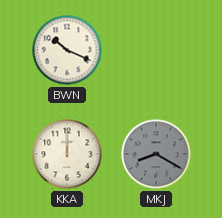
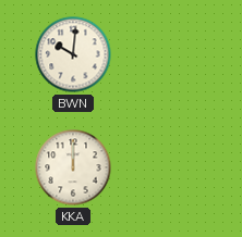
BWN: 10:19 -> 10:01
MKJ: 8:20 -> none
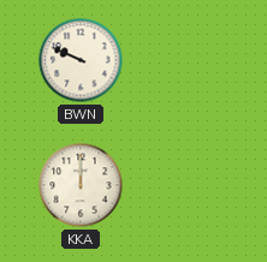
BWN: 10:01 -> 9:49
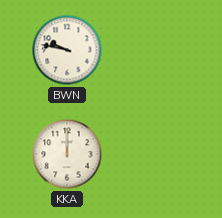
BWN: 9:49 -> 9:47
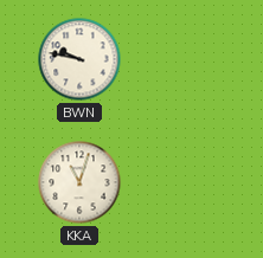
KKA: 12:00 -> 11:03
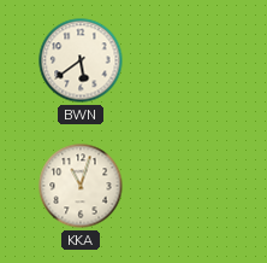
BWN: 9:47 -> 5:39
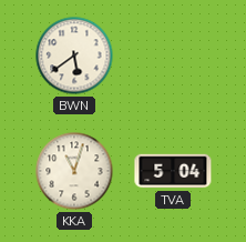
TVA: none -> 5:04
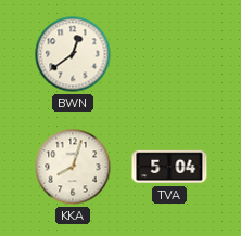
BWN: 5:39 -> 12:39
KKA: 11:03 -> 8:03
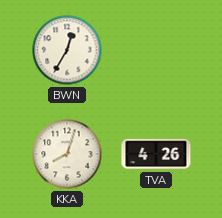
BWN: 12:39 -> 12:35
TVA: 5:04 -> 4:26
